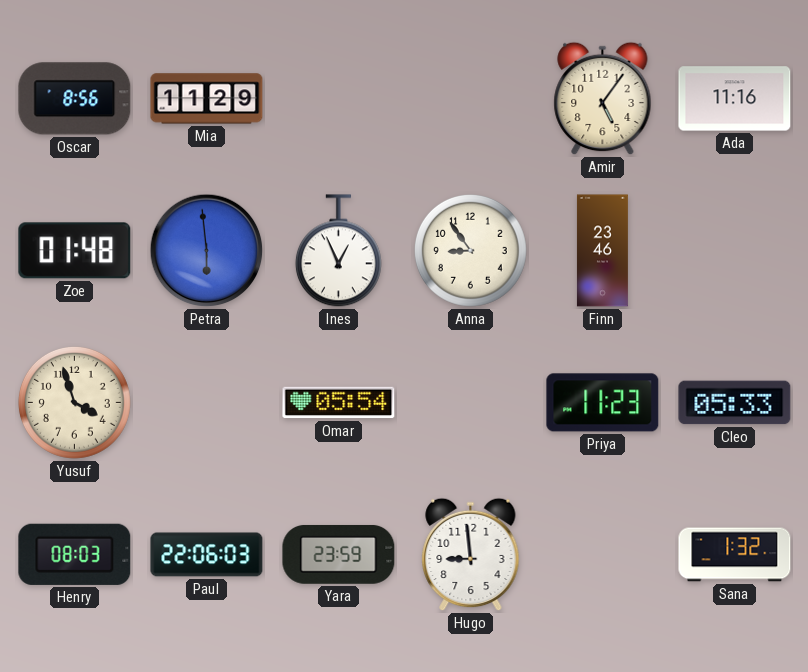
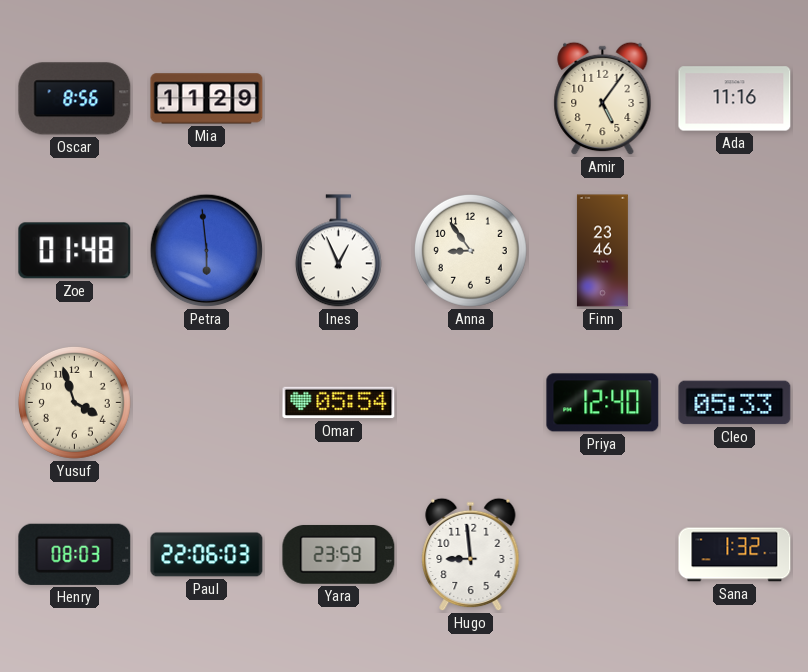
Priya: 11:23 -> 12:40
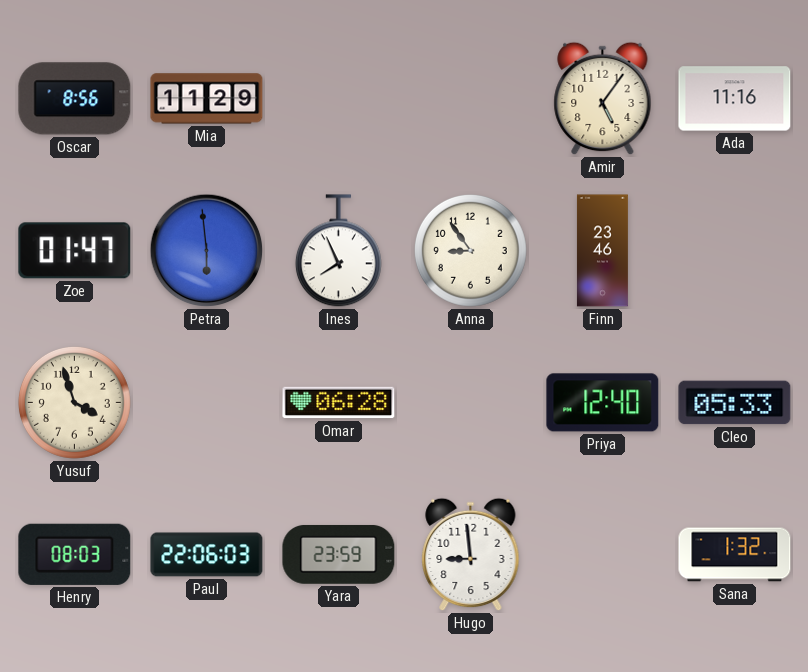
Zoe: 01:48 -> 01:47
Ines: 12:56 -> 7:56
Omar: 05:54 -> 06:28
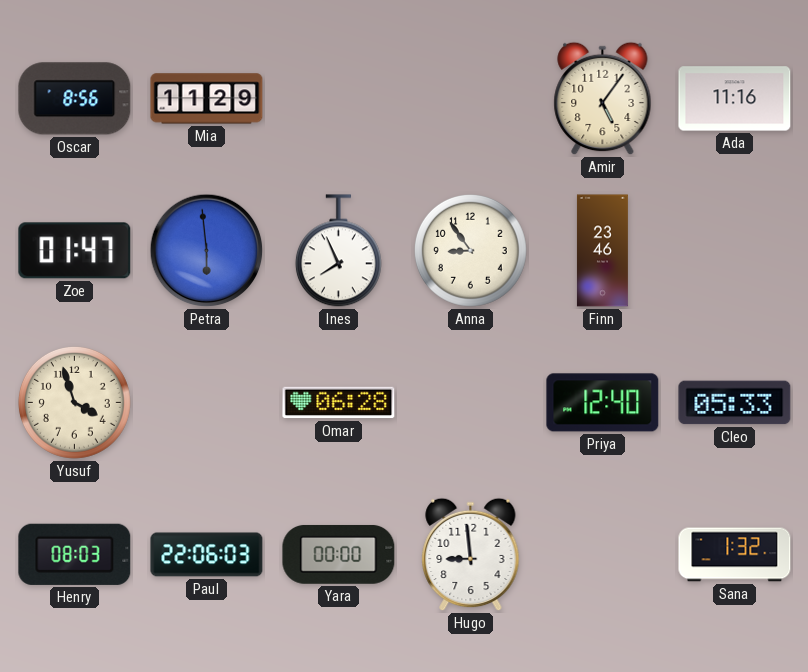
Yara: 23:59 -> 00:00
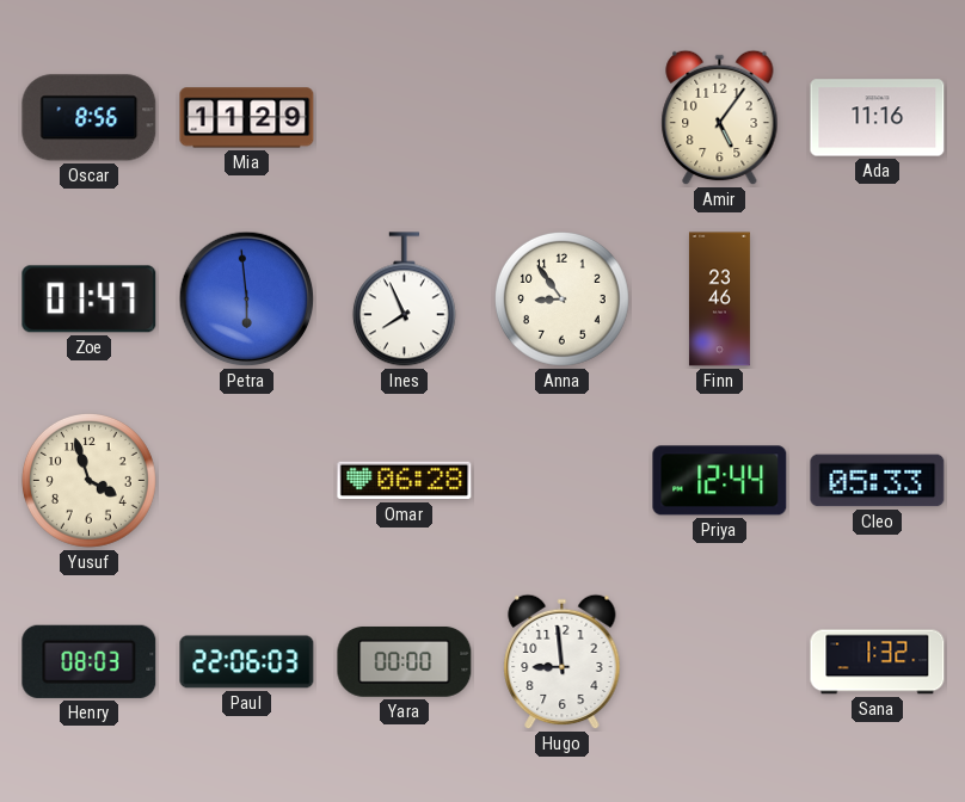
Priya: 12:40 -> 12:44
